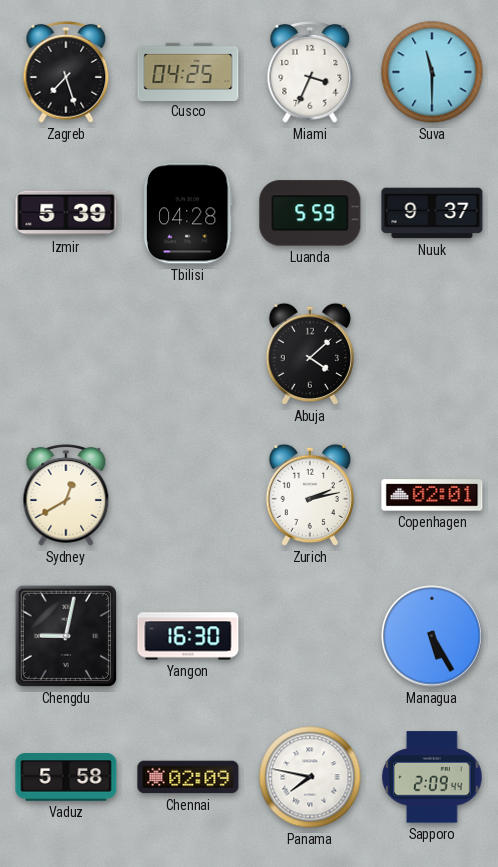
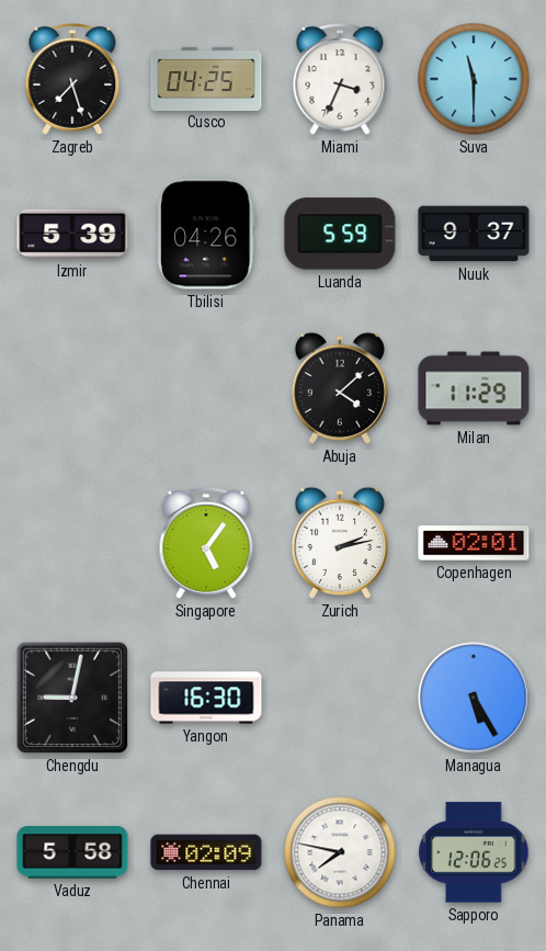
Tbilisi: 04:28 -> 04:26
Milan: none -> 11:29
Sydney: 12:40 -> none
Singapore: none -> 5:06
Sapporo: 2:09 -> 12:06
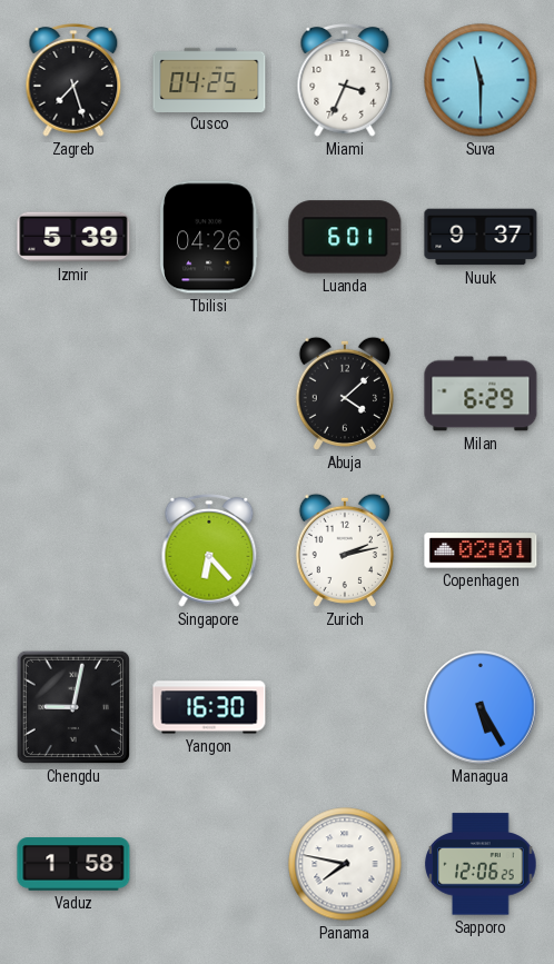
Luanda: 5:59 -> 6:01
Milan: 11:29 -> 6:29
Singapore: 5:06 -> 6:23
Vaduz: 5:58 -> 1:58
Chennai: 02:09 -> none
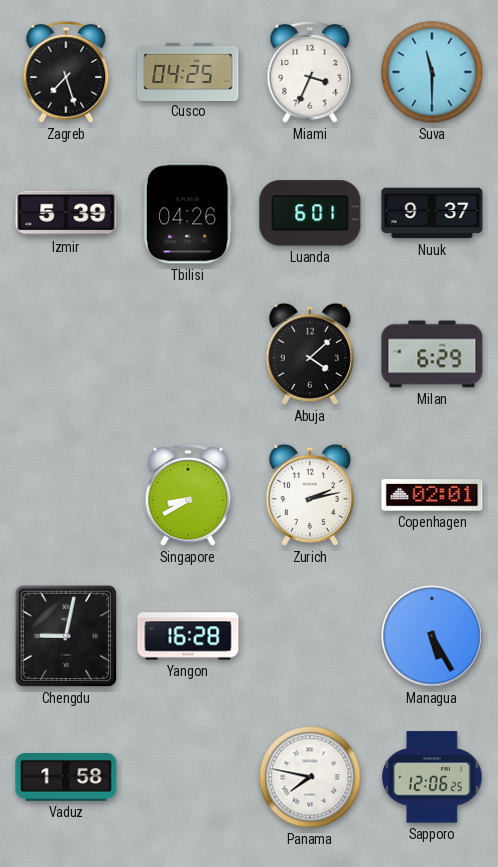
Singapore: 6:23 -> 8:40
Yangon: 16:30 -> 16:28
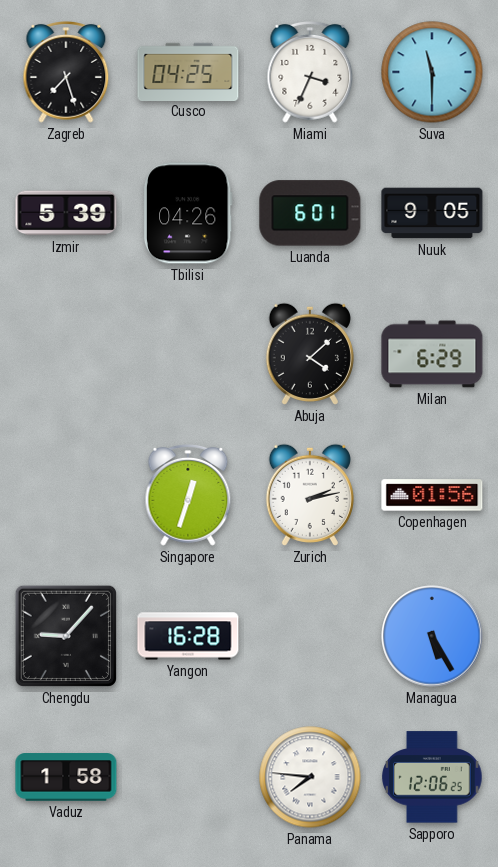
Nuuk: 9:37 -> 9:05
Singapore: 8:40 -> 12:33
Copenhagen: 02:01 -> 01:56
Chengdu: 9:02 -> 9:07
Panama: 7:47 -> 7:46
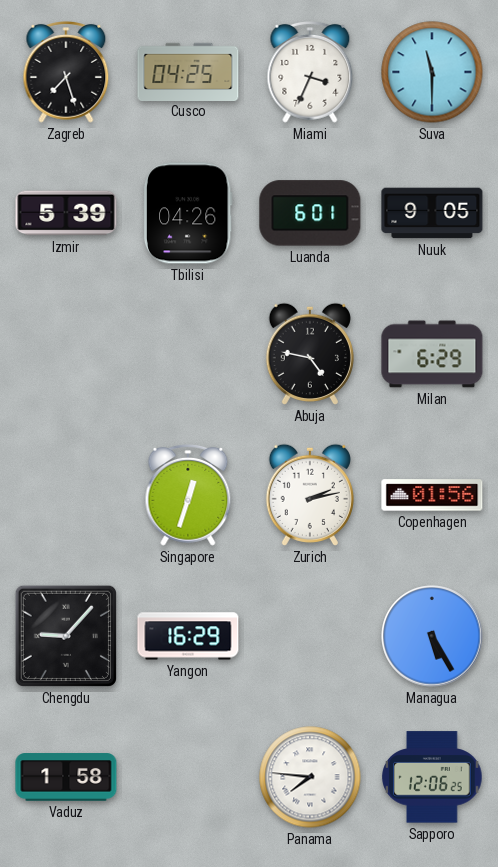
Abuja: 4:08 -> 4:47
Yangon: 16:28 -> 16:29
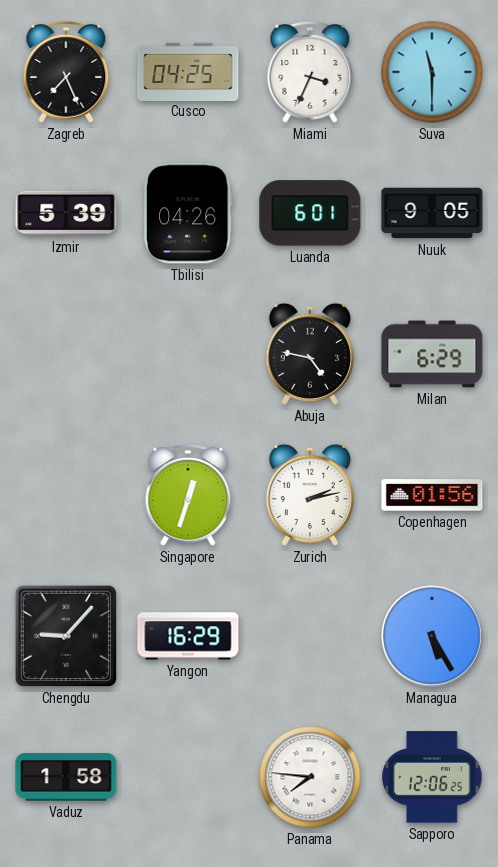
Zagreb: 7:27 -> 7:26
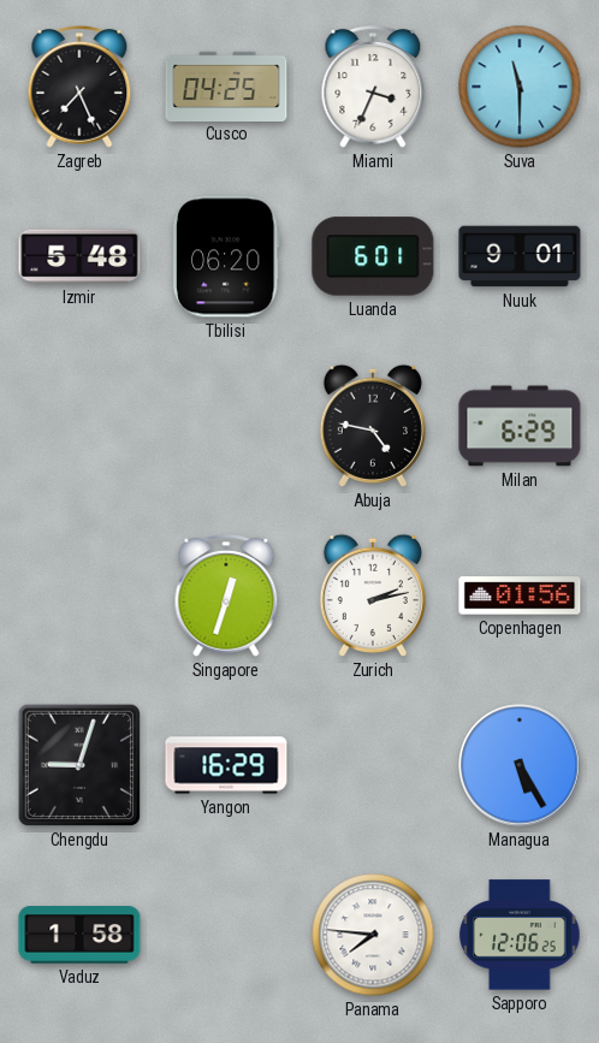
Izmir: 5:39 -> 5:48
Tbilisi: 04:26 -> 06:20
Nuuk: 9:05 -> 9:01
Chengdu: 9:07 -> 9:03
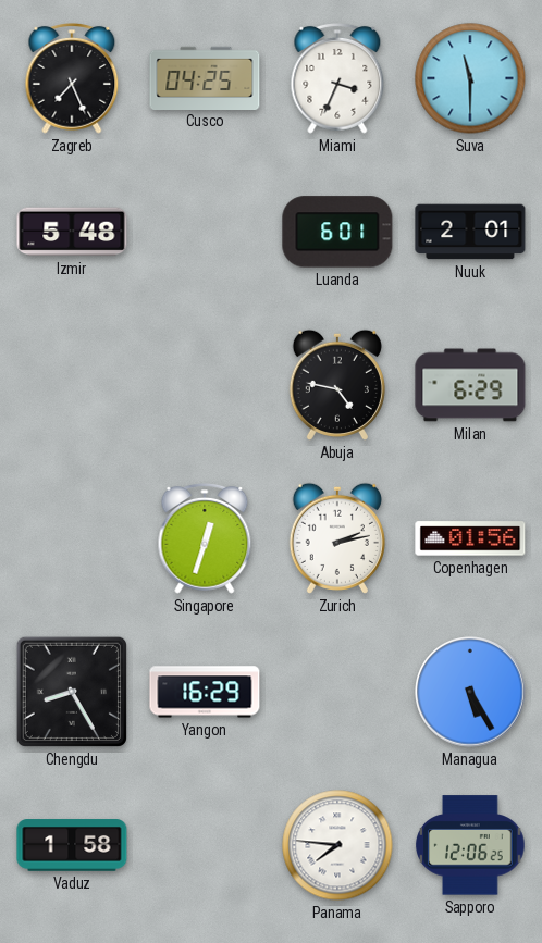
Tbilisi: 06:20 -> none
Nuuk: 9:01 -> 2:01
Chengdu: 9:03 -> 8:25
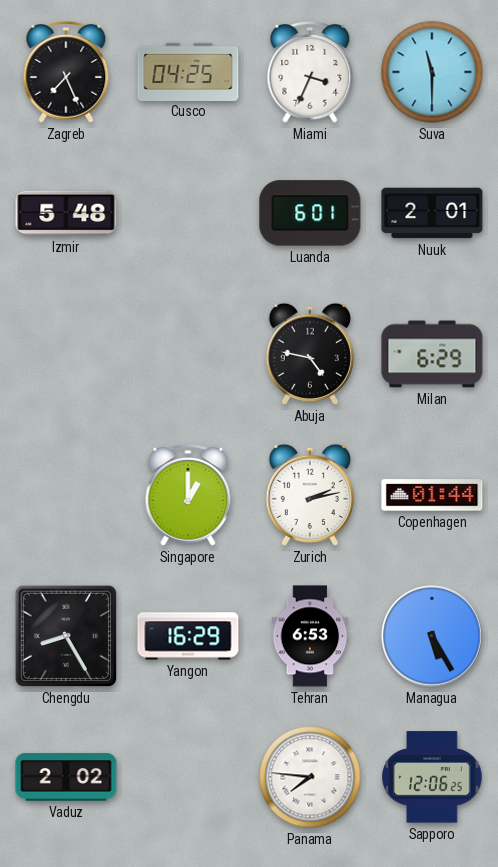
Singapore: 12:33 -> 1:00
Copenhagen: 01:56 -> 01:44
Tehran: none -> 6:53
Vaduz: 1:58 -> 2:02
